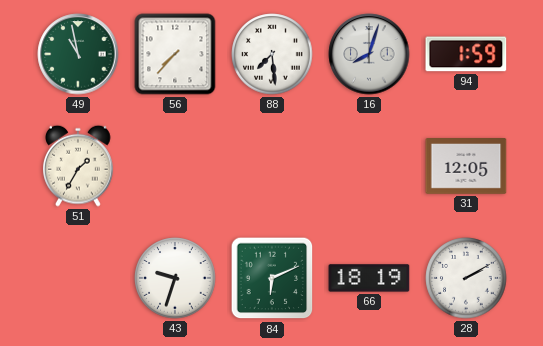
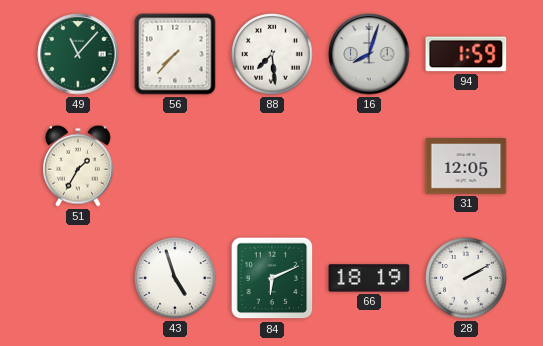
49: 10:58 -> 11:07
43: 9:33 -> 4:57
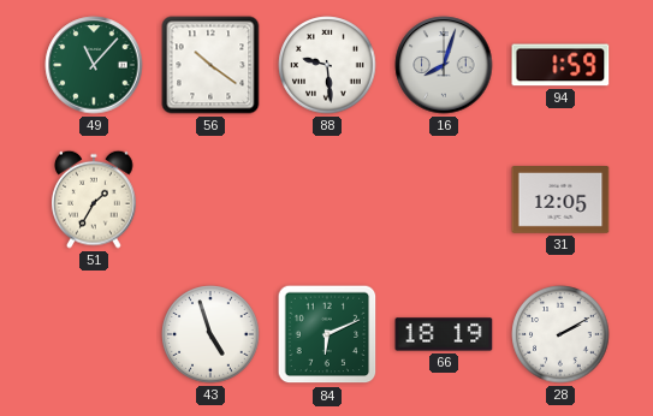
56: 7:37 -> 10:21
88: 7:29 -> 9:29
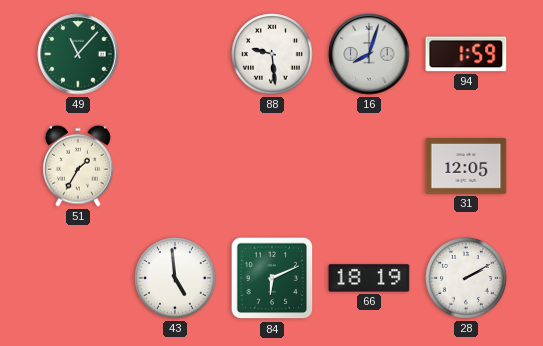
56: 10:21 -> none
43: 4:57 -> 4:59
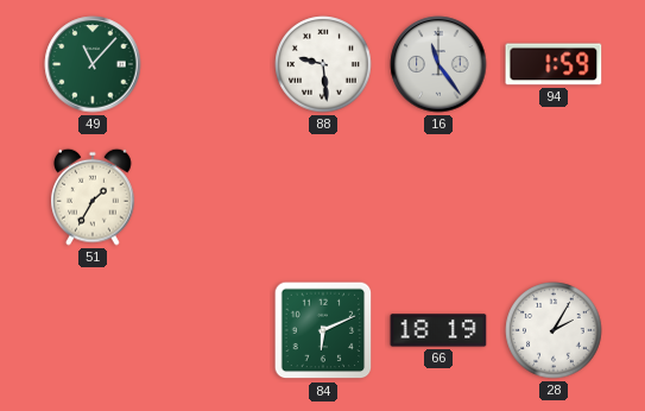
16: 8:03 -> 11:24
31: 12:05 -> none
43: 4:59 -> none
28: 2:10 -> 2:05
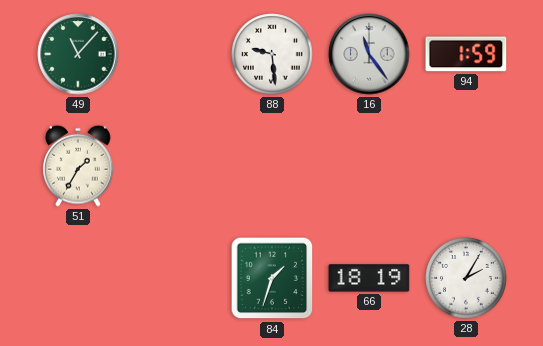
84: 6:11 -> 1:33
